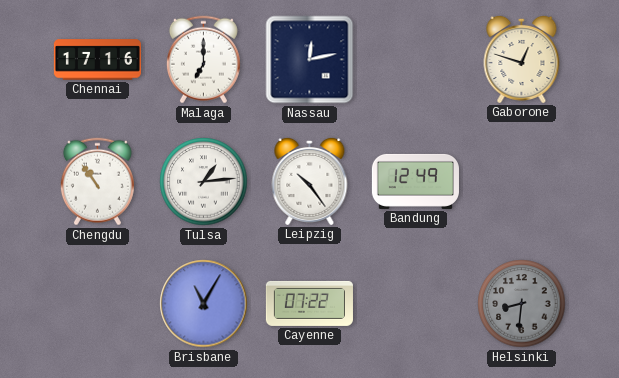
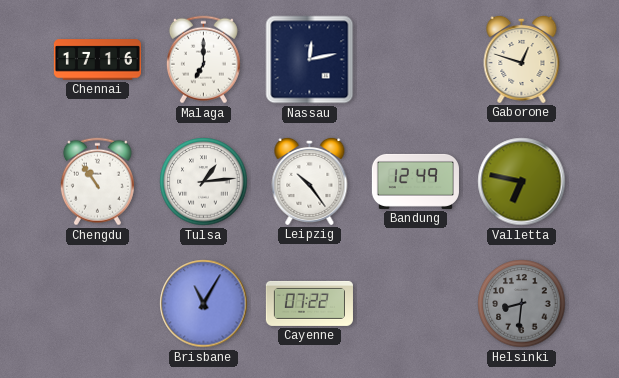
Valletta: none -> 6:47
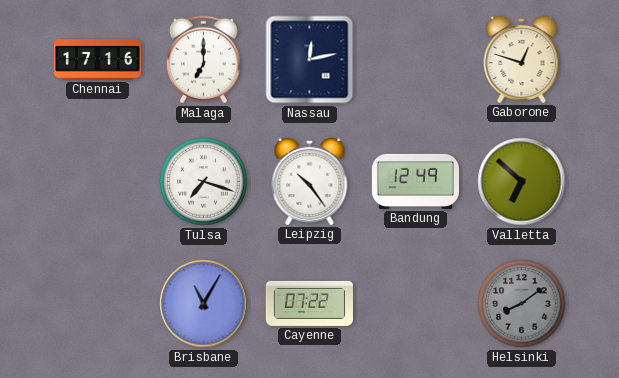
Chengdu: 10:54 -> none
Tulsa: 1:14 -> 7:18
Valletta: 6:47 -> 6:52
Helsinki: 8:31 -> 8:09
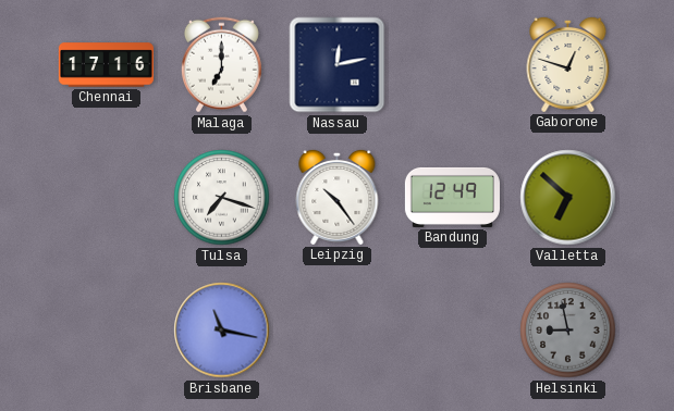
Brisbane: 11:05 -> 11:17
Cayenne: 07:22 -> none
Helsinki: 8:09 -> 8:58
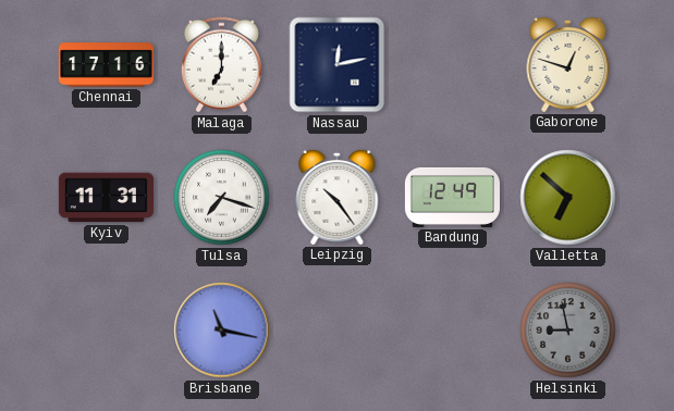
Kyiv: none -> 11:31
